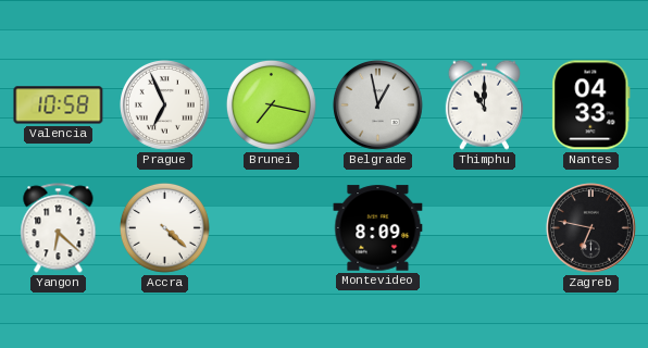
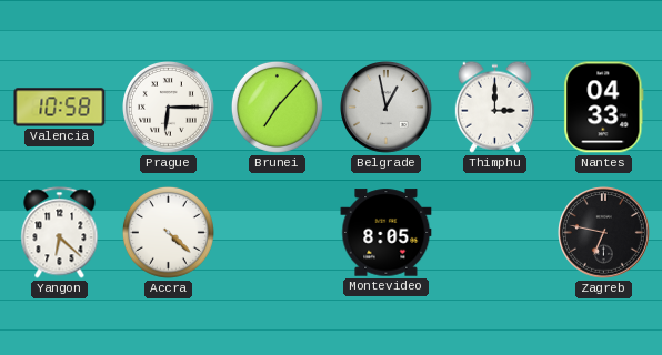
Prague: 6:56 -> 6:15
Brunei: 7:17 -> 7:07
Thimphu: 11:00 -> 3:00
Montevideo: 8:09 -> 8:05
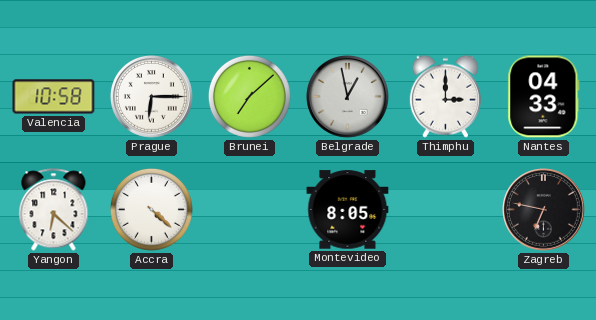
Brunei: 7:07 -> 7:08
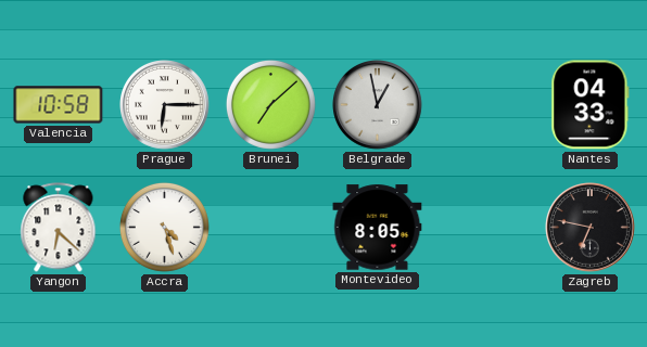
Thimphu: 3:00 -> none
Accra: 4:22 -> 4:27
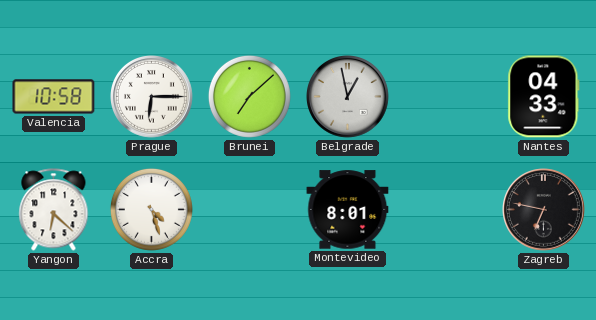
Montevideo: 8:05 -> 8:01
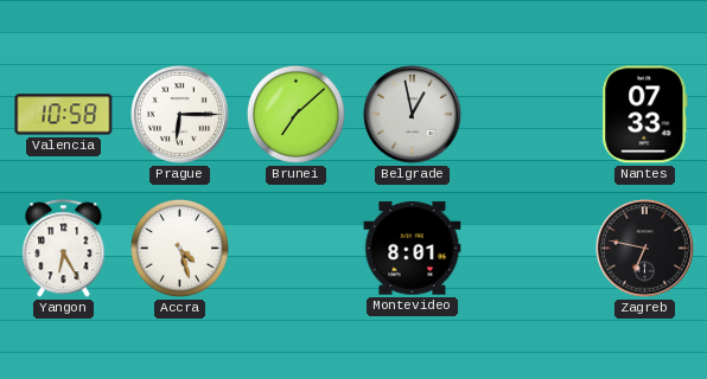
Nantes: 04:33 -> 07:33
Yangon: 6:22 -> 6:25
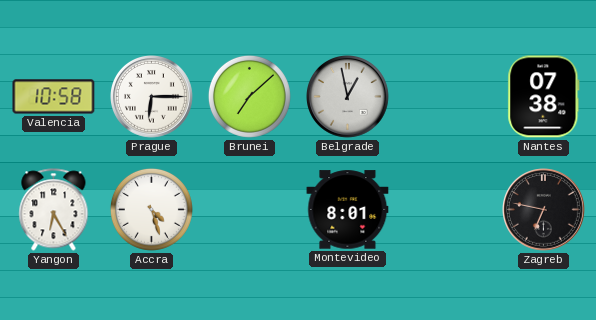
Nantes: 07:33 -> 07:38
